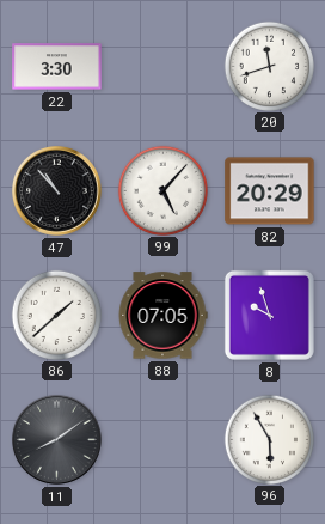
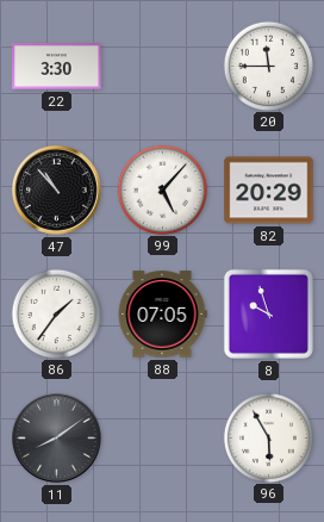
20: 11:42 -> 11:45
86: 1:38 -> 1:36
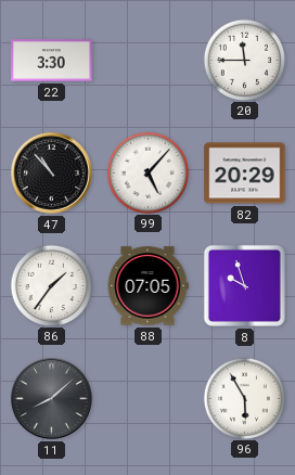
11: 8:09 -> 8:08
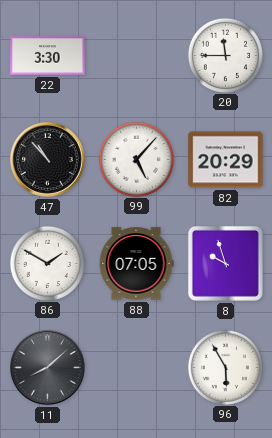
86: 1:36 -> 1:50
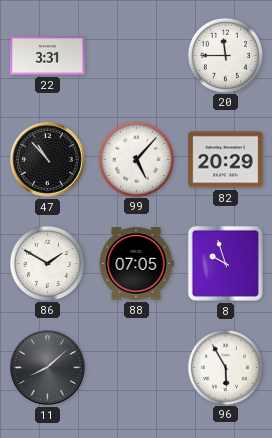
22: 3:30 -> 3:31
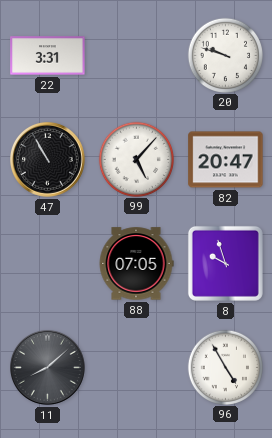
20: 11:45 -> 9:48
47: 10:53 -> 10:55
82: 20:29 -> 20:47
86: 1:50 -> none
96: 5:55 -> 4:55
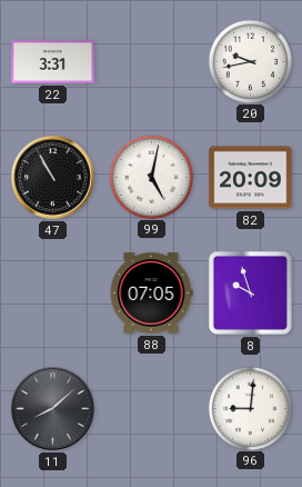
20: 9:48 -> 9:43
99: 5:07 -> 5:02
82: 20:47 -> 20:09
96: 4:55 -> 9:01
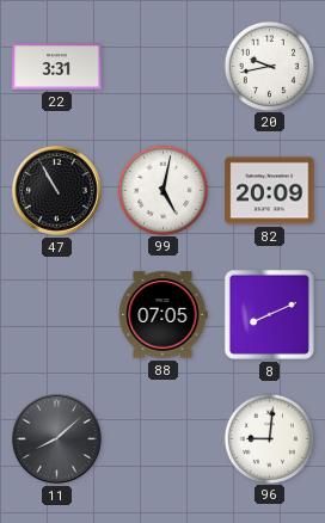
8: 9:57 -> 8:11
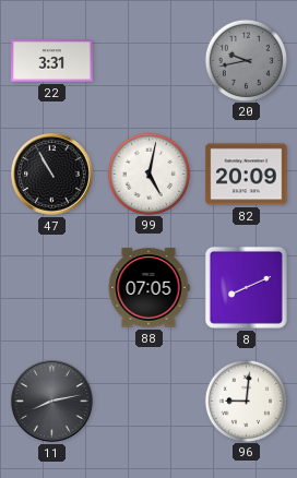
20 dial: white -> grey
11: 8:08 -> 8:13
